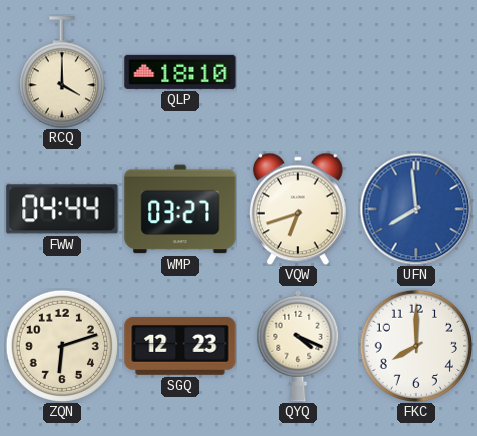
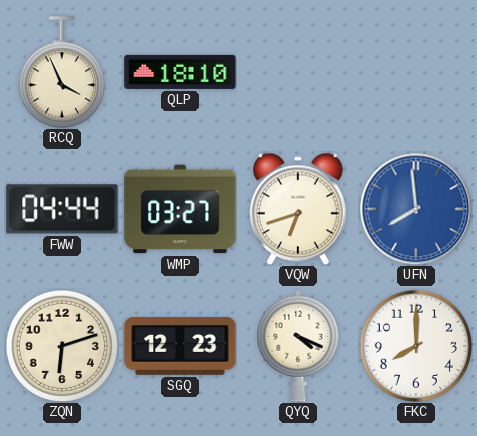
RCQ: 4:00 -> 3:56
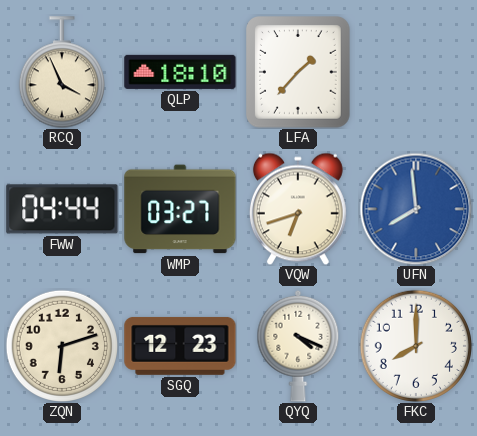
LFA: none -> 1:37
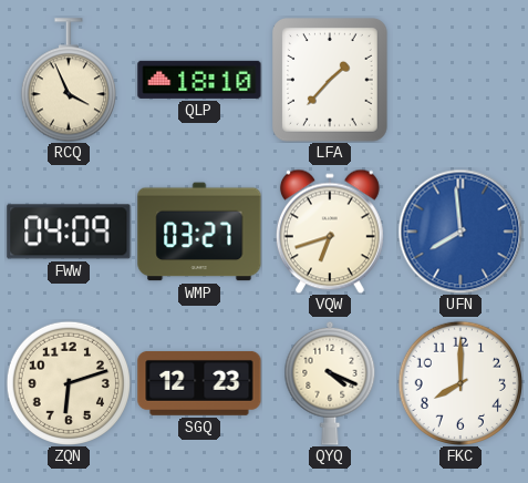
FWW: 04:44 -> 04:09
